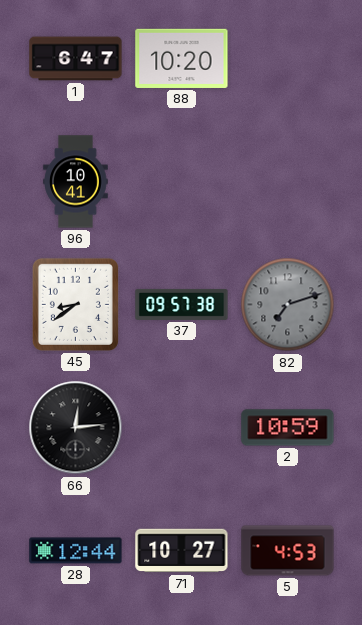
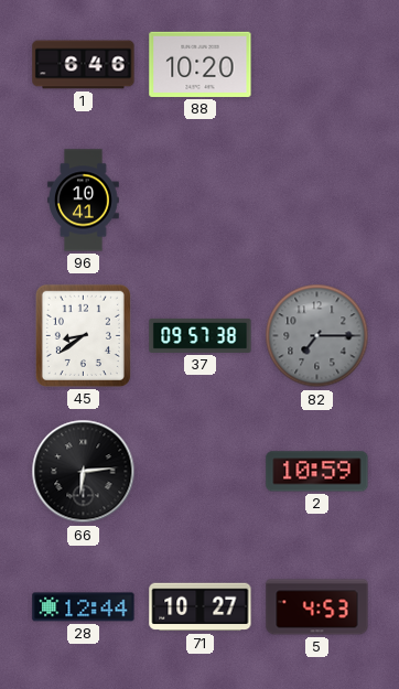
1: 6:47 -> 6:46
82: 7:12 -> 7:15
66: 12:14 -> 6:14
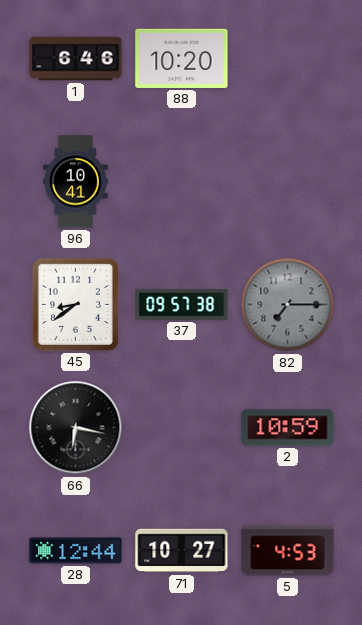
66: 6:14 -> 6:17
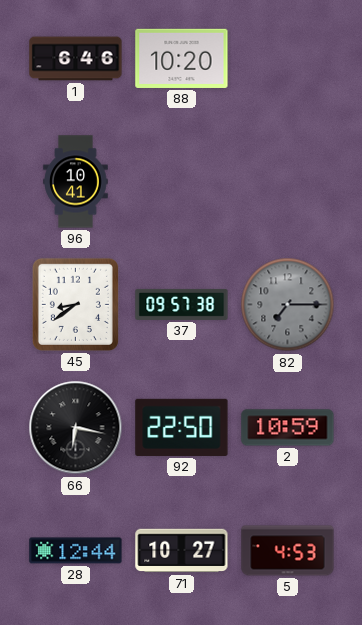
92: none -> 22:50
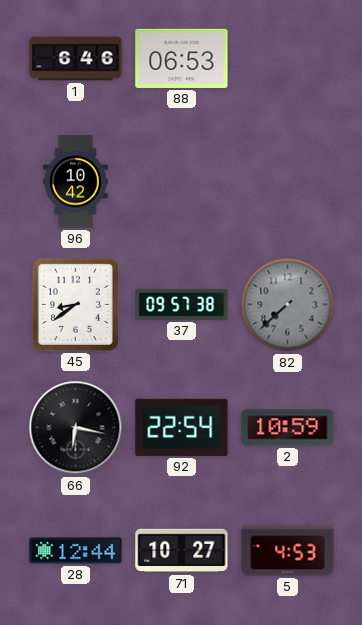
88: 10:20 -> 06:53
96: 10:41 -> 10:42
82: 7:15 -> 7:38
92: 22:50 -> 22:54
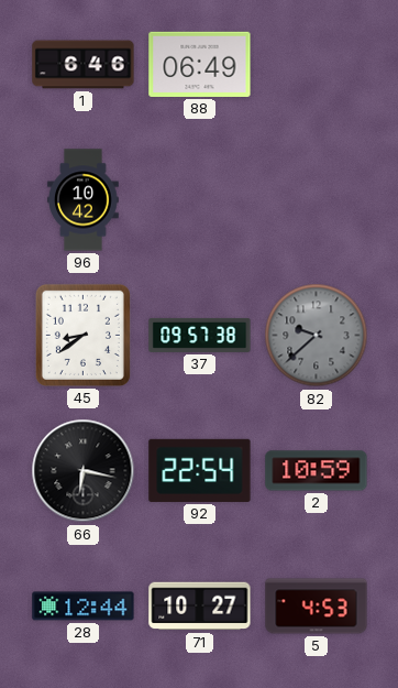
88: 06:53 -> 06:49
82: 7:38 -> 9:38
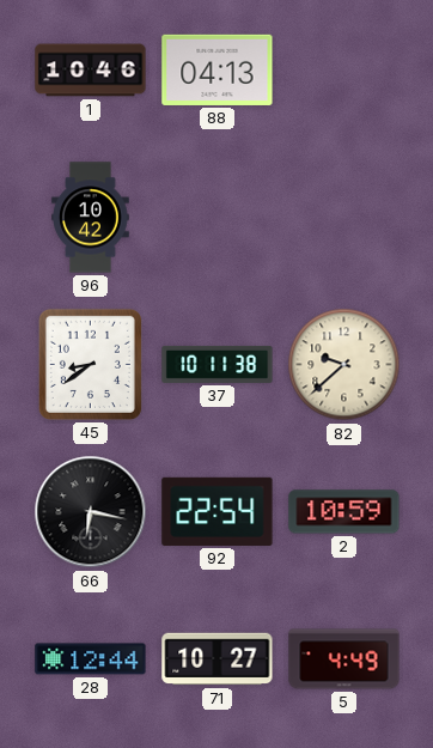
1: 6:46 -> 10:46
88: 06:49 -> 04:13
37: 09:57 -> 10:11
82 dial: grey -> cream
5: 4:53 -> 4:49
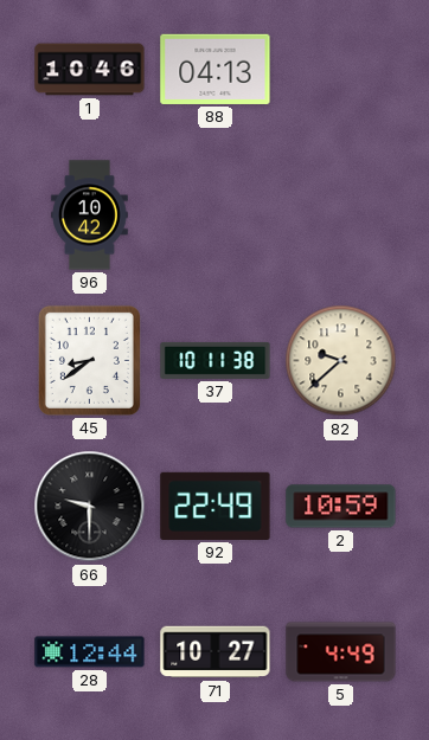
66: 6:17 -> 9:30
92: 22:54 -> 22:49
